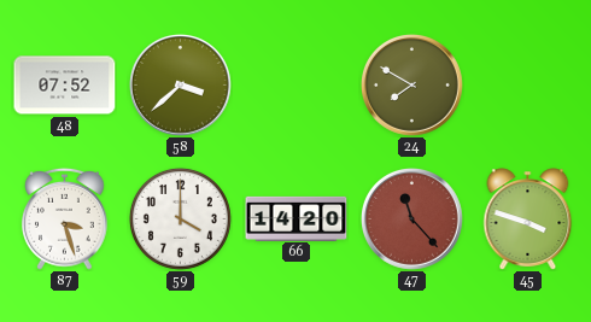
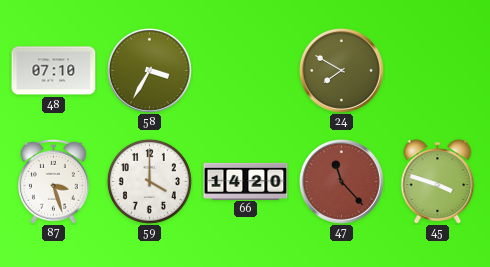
48: 07:52 -> 07:10
58: 3:38 -> 3:35
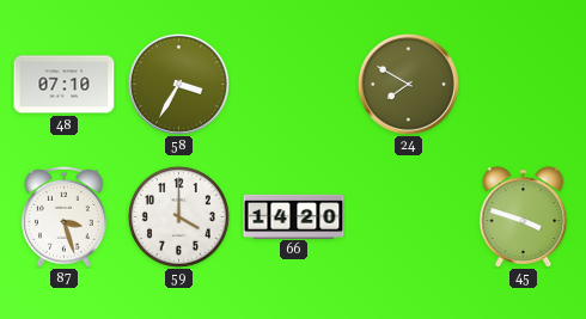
47: 11:23 -> none
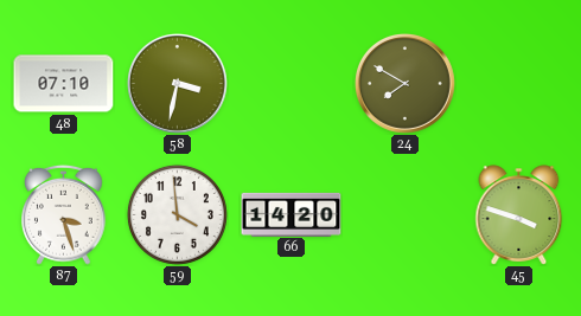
58: 3:35 -> 3:32
59: 4:00 -> 3:59
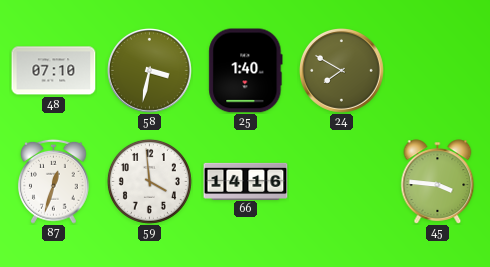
25: none -> 1:40
87: 3:27 -> 12:33
66: 14:20 -> 14:16
45: 3:48 -> 3:46
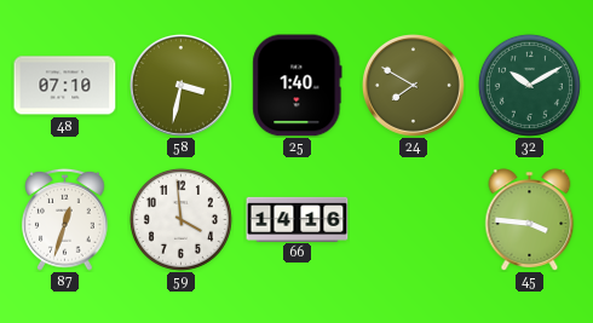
32: none -> 10:10
